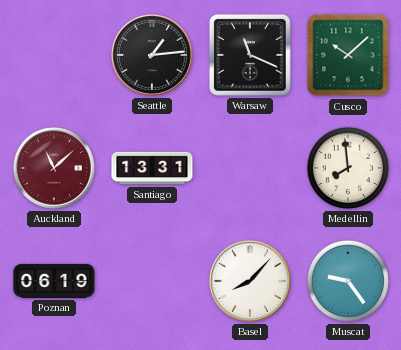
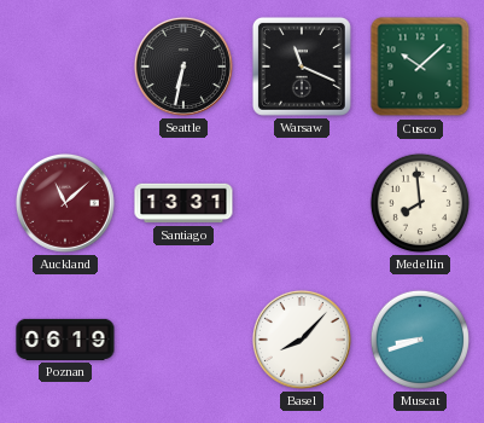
Seattle: 1:14 -> 6:32
Muscat: 9:24 -> 8:42
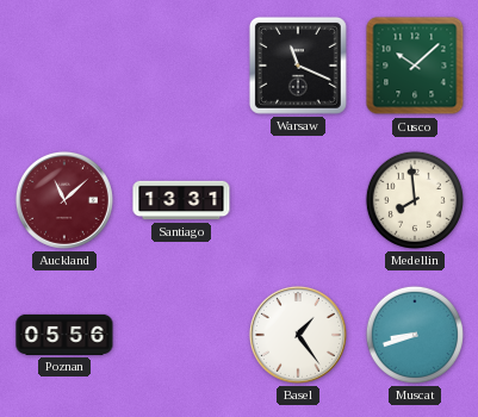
Seattle: 6:32 -> none
Poznan: 06:19 -> 05:56
Basel: 8:07 -> 1:24
